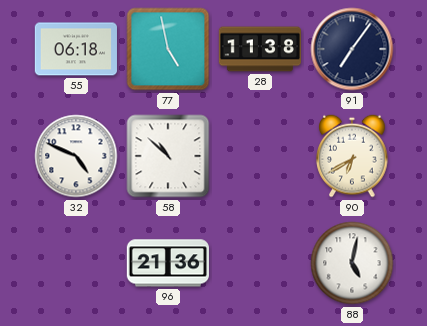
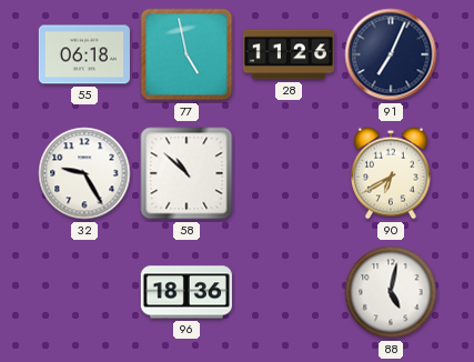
28: 11:38 -> 11:26
91: 7:06 -> 7:04
32: 4:49 -> 9:25
96: 21:36 -> 18:36
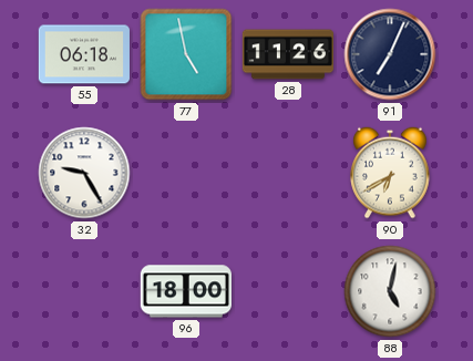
58: 10:52 -> none
96: 18:36 -> 18:00
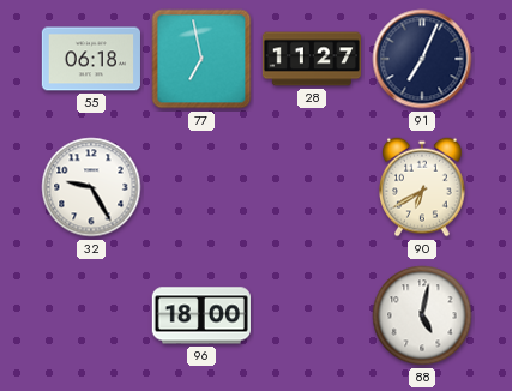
77: 4:58 -> 6:58
28: 11:26 -> 11:27
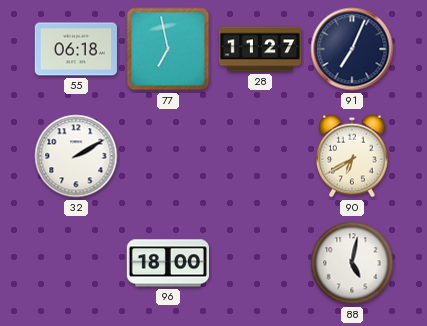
32: 9:25 -> 2:10
